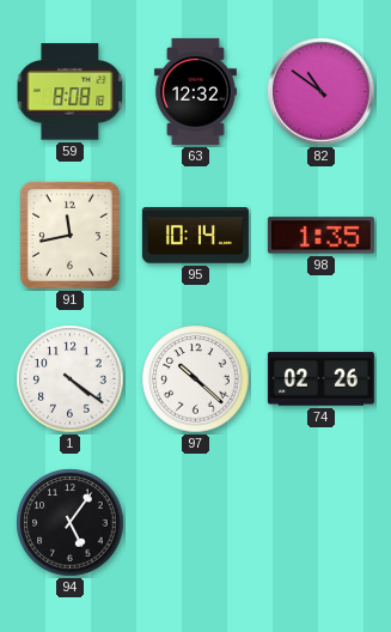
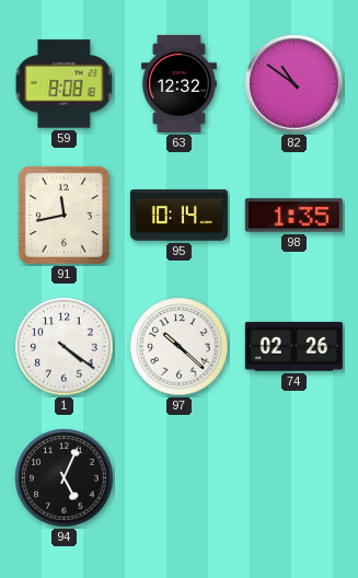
94: 5:06 -> 5:04
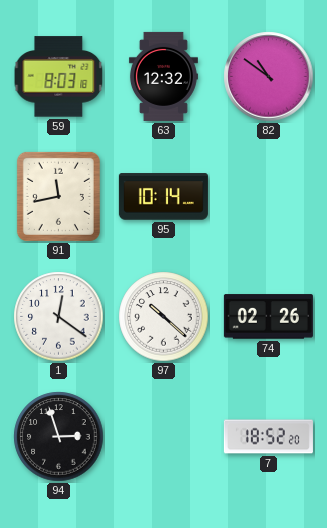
59: 8:08 -> 8:03
98: 1:35 -> none
1: 4:21 -> 12:21
94: 5:04 -> 2:57
7: none -> 18:52
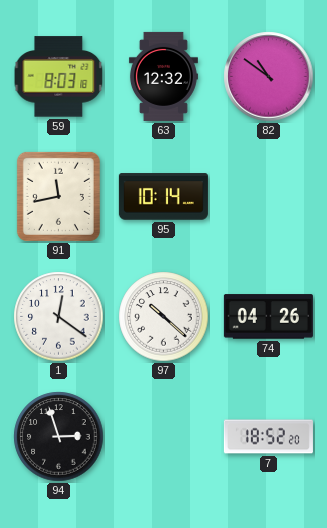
74: 02:26 -> 04:26
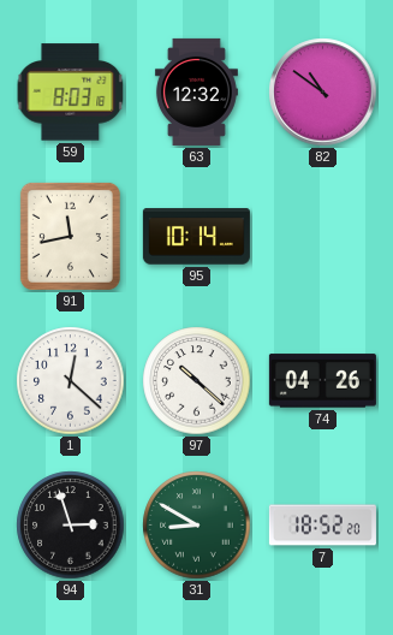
1: 12:21 -> 12:22
31: none -> 8:50
